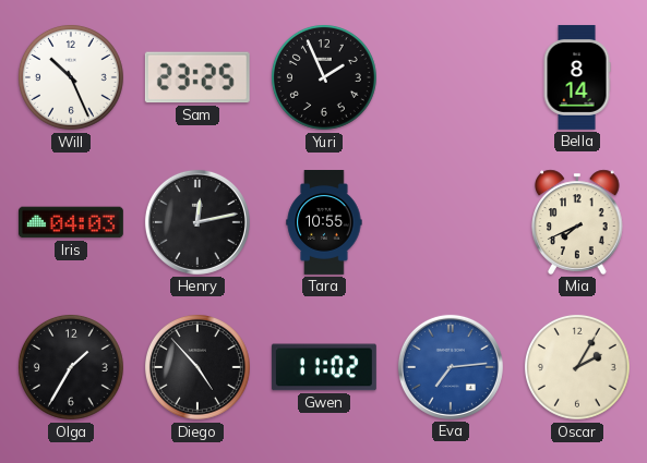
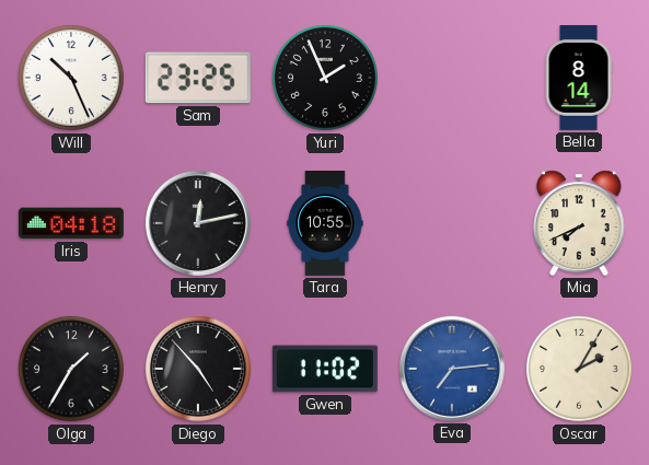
Iris: 04:03 -> 04:18
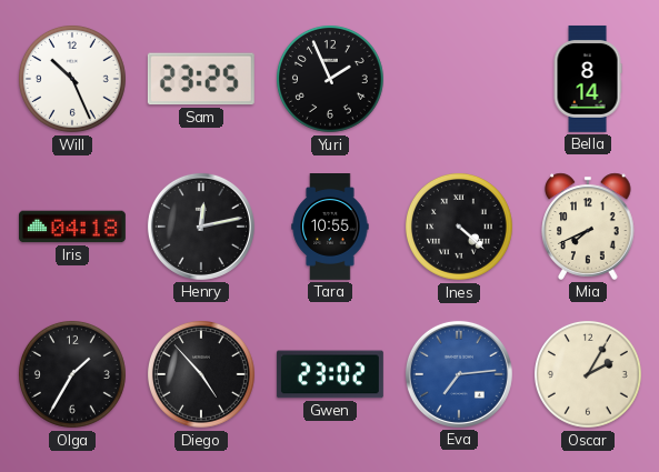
Ines: none -> 4:22
Gwen: 11:02 -> 23:02
